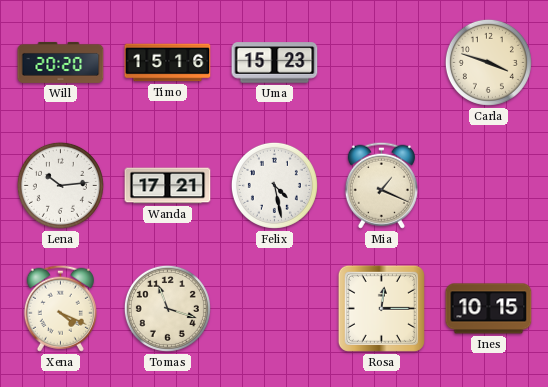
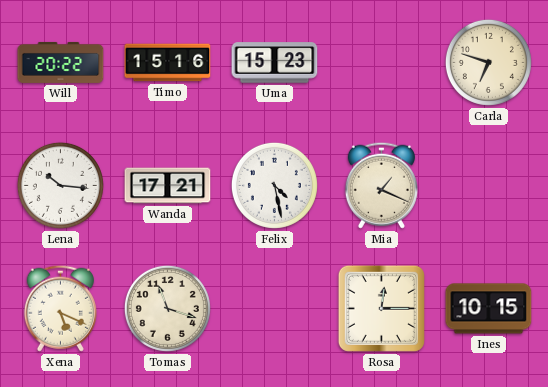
Will: 20:20 -> 20:22
Carla: 3:48 -> 6:48
Lena: 10:14 -> 10:16
Xena: 4:19 -> 5:19
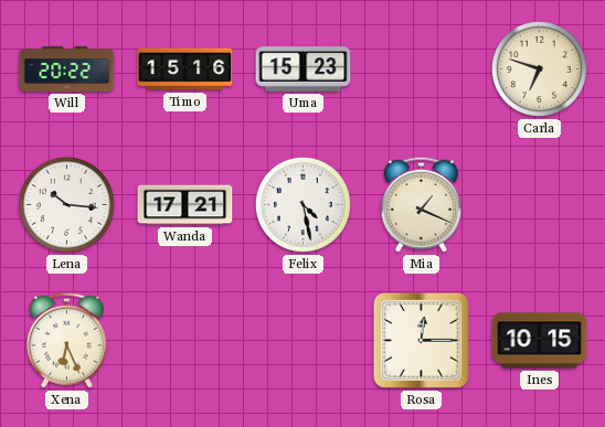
Xena: 5:19 -> 6:26
Tomas: 11:18 -> none
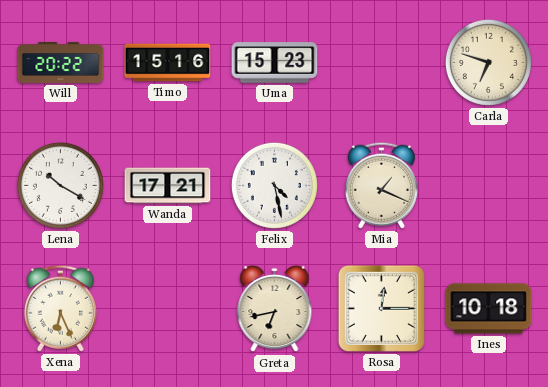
Lena: 10:16 -> 10:20
Greta: none -> 6:43
Ines: 10:15 -> 10:18
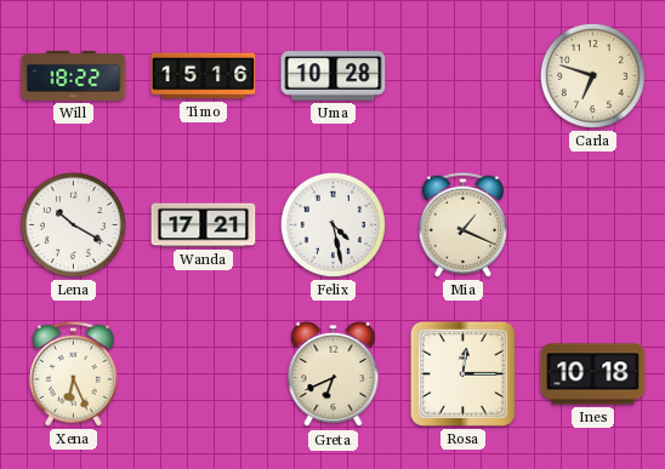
Will: 20:22 -> 18:22
Uma: 15:23 -> 10:28
Greta: 6:43 -> 6:41
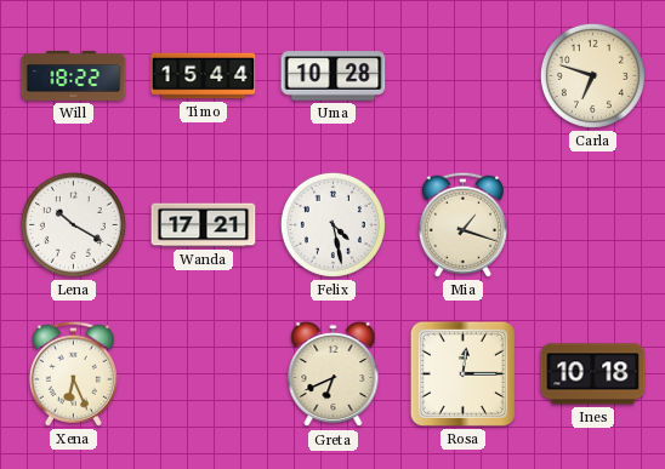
Timo: 15:16 -> 15:44
Mia: 1:19 -> 1:18
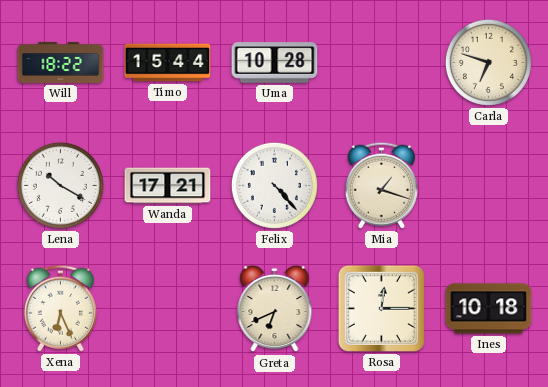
Felix: 4:28 -> 4:23
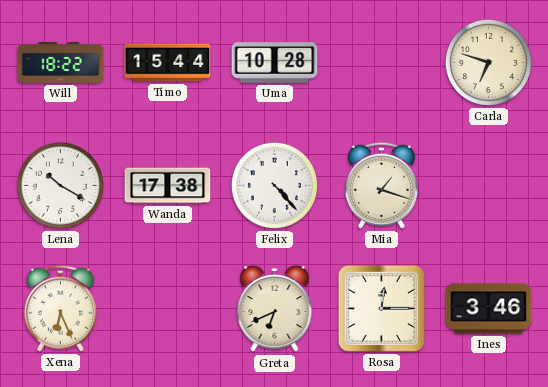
Wanda: 17:21 -> 17:38
Ines: 10:18 -> 3:46
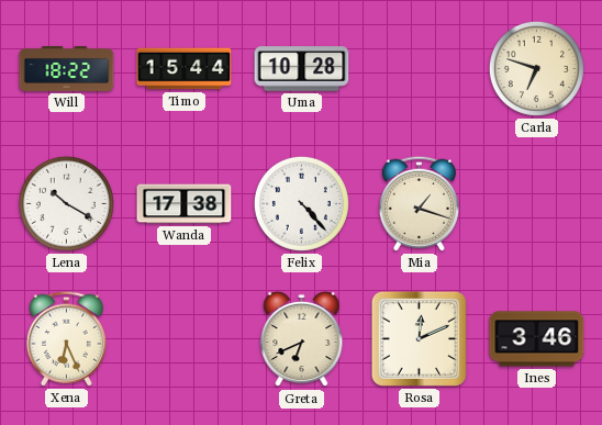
Rosa: 12:15 -> 12:11
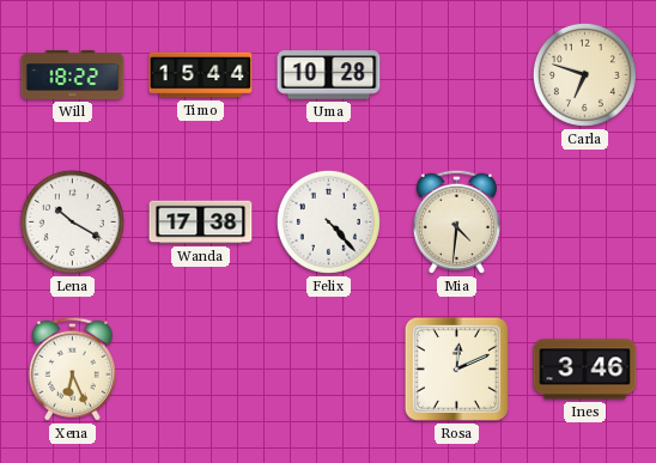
Mia: 1:18 -> 4:31
Greta: 6:41 -> none
